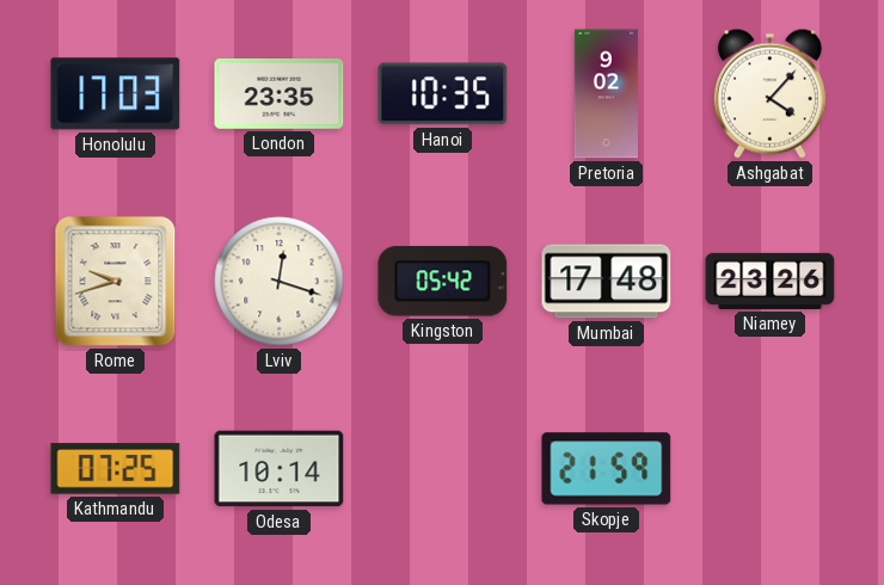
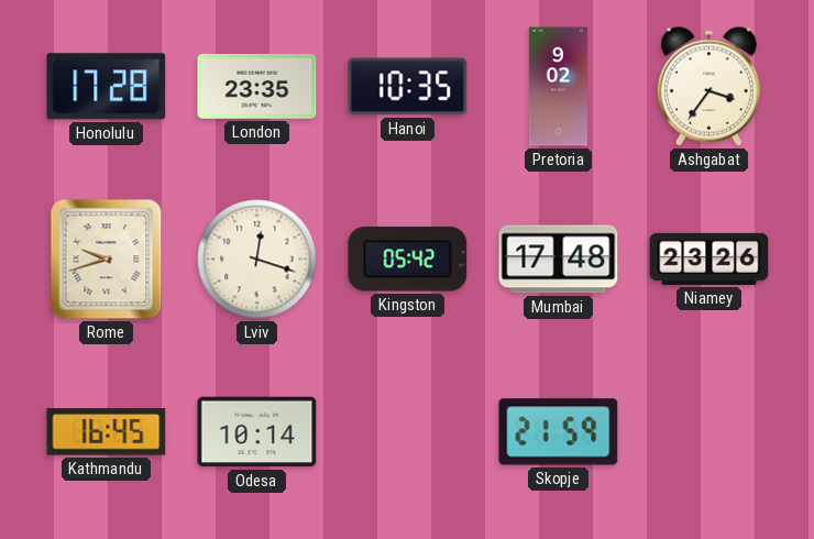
Honolulu: 17:03 -> 17:28
Ashgabat: 4:07 -> 3:36
Kathmandu: 07:25 -> 16:45
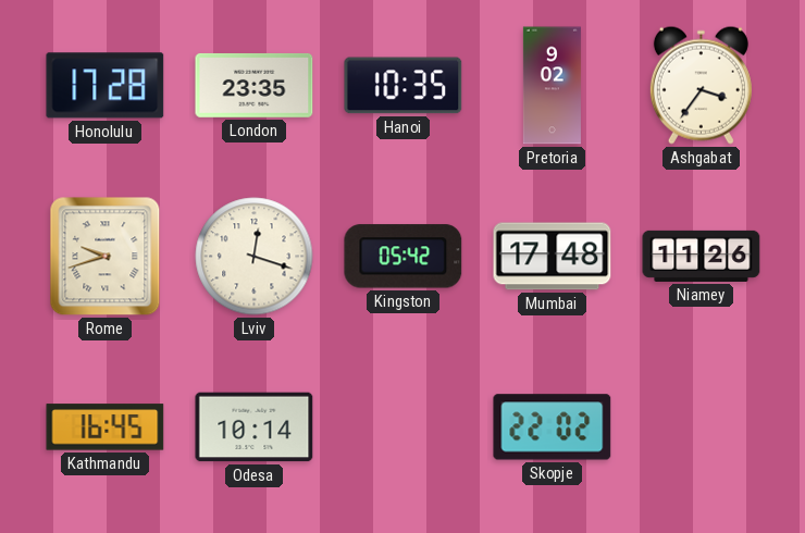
Niamey: 23:26 -> 11:26
Skopje: 21:59 -> 22:02
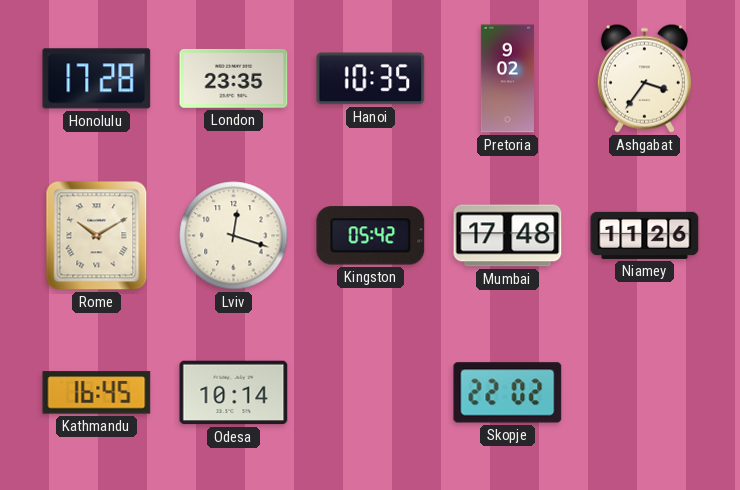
Rome: 9:42 -> 10:10
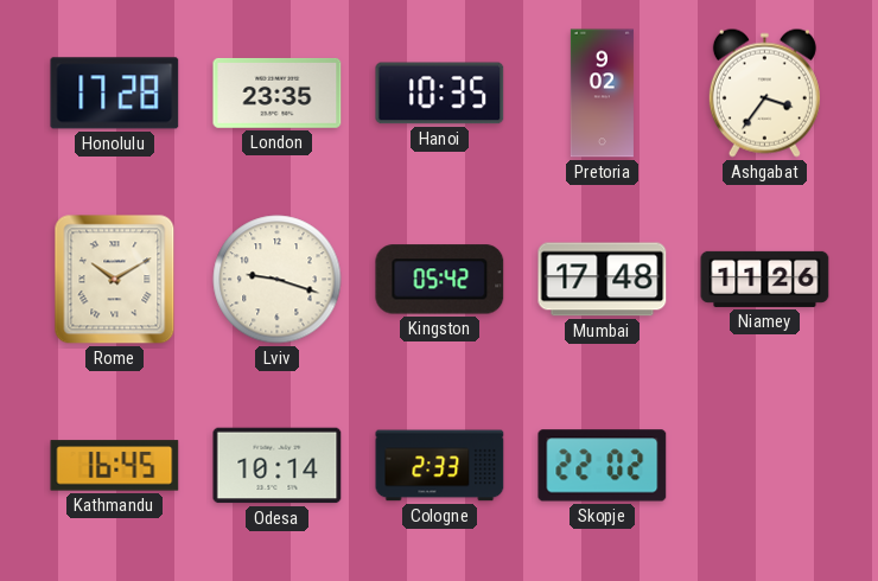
Lviv: 12:18 -> 9:18
Cologne: none -> 2:33
